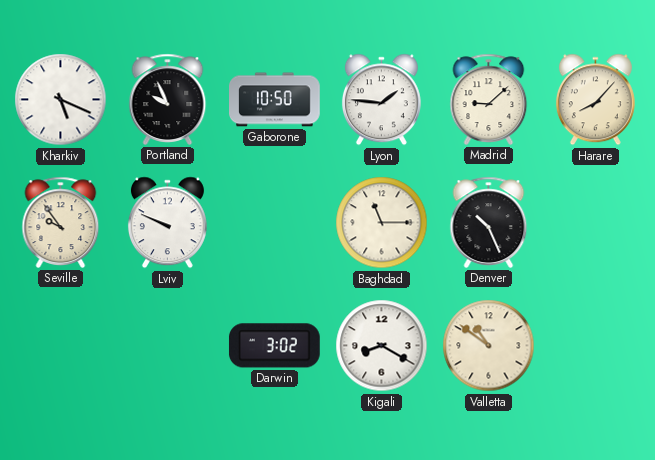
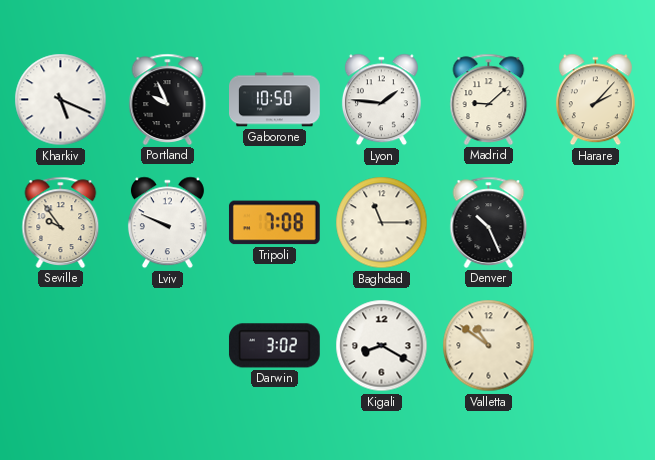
Harare: 8:07 -> 2:07
Tripoli: none -> 7:08
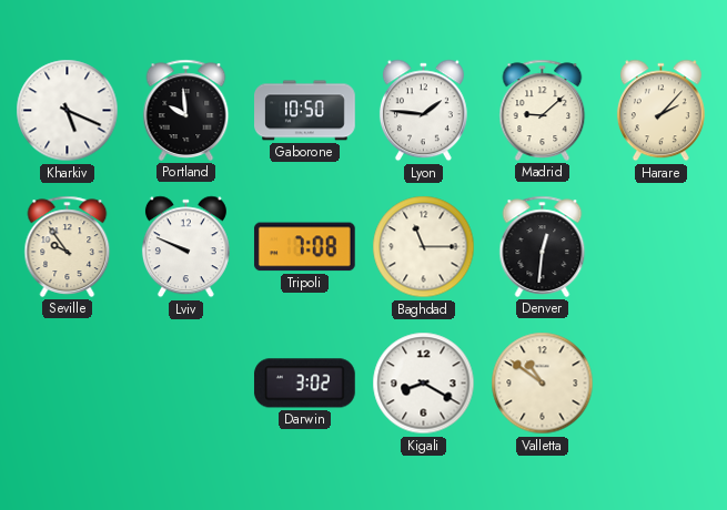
Portland: 9:56 -> 9:59
Denver: 10:26 -> 12:31
